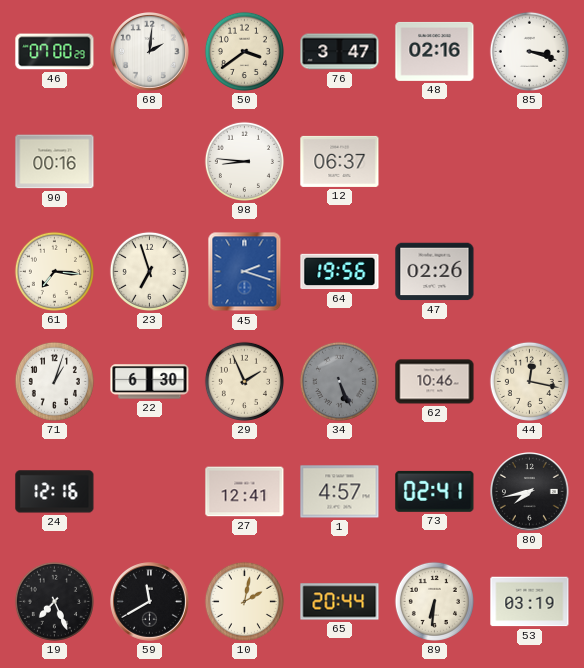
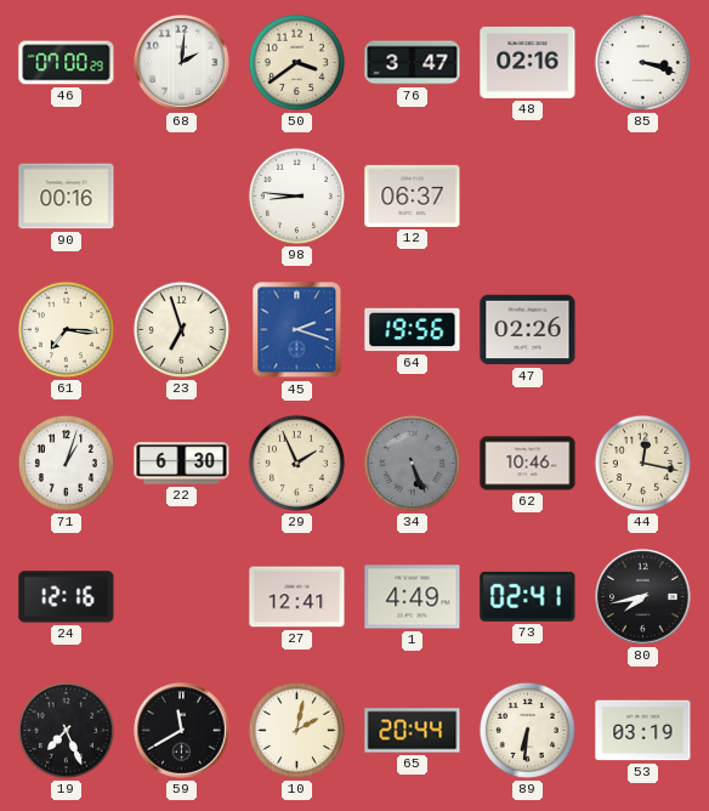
1: 4:57 -> 4:49
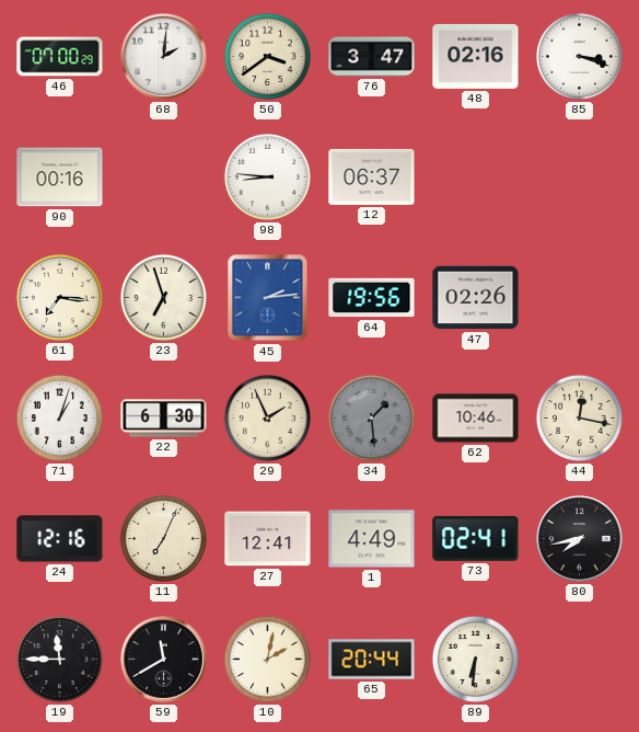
45: 2:18 -> 2:14
34: 5:26 -> 1:29
11: none -> 7:04
19: 7:26 -> 11:45
53: 03:19 -> none
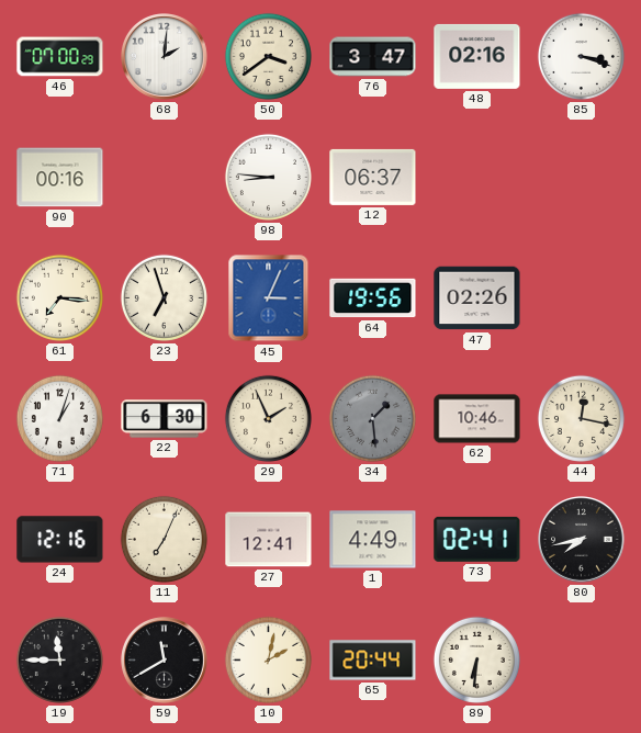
45: 2:14 -> 3:04
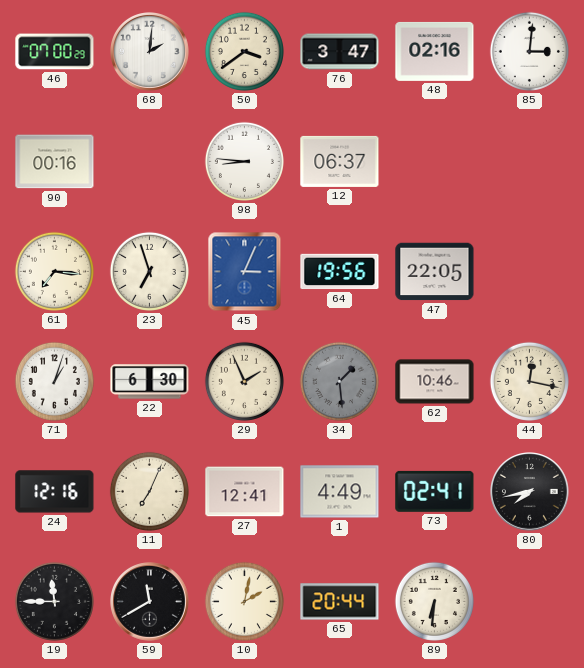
85: 3:18 -> 3:01
47: 02:26 -> 22:05
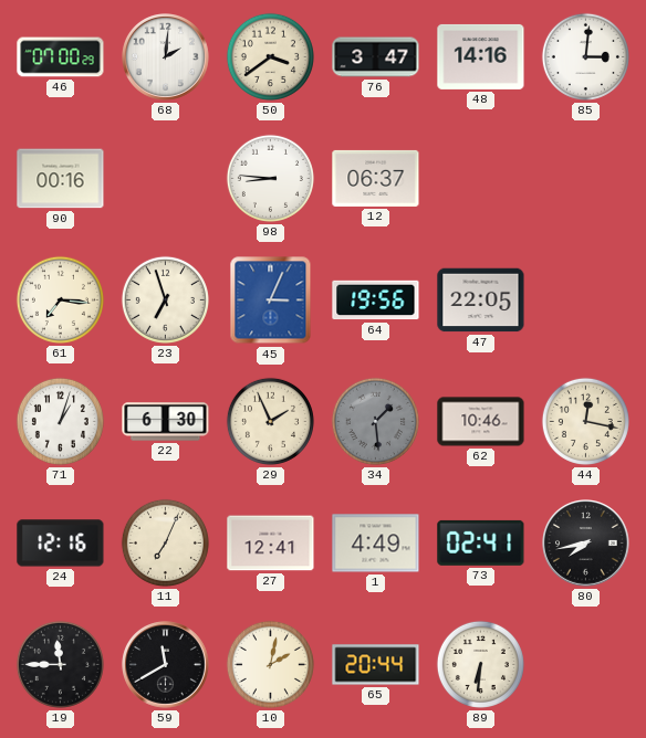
48: 02:16 -> 14:16
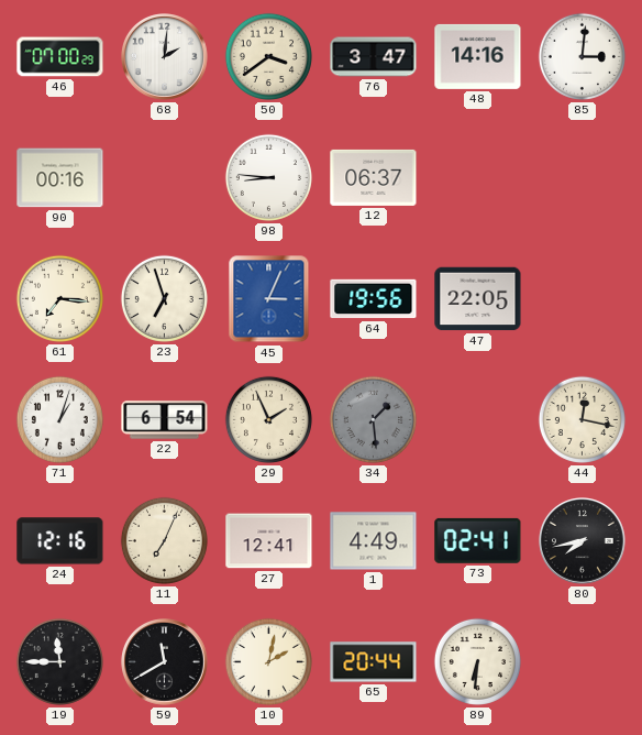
22: 6:30 -> 6:54
62: 10:46 -> none
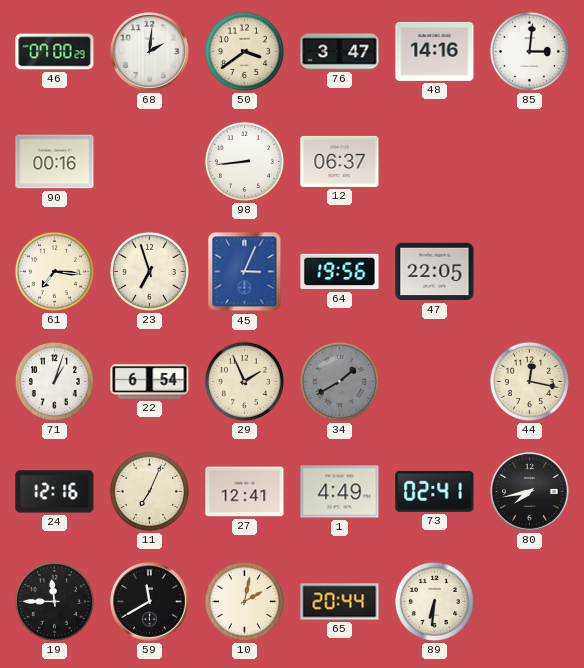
98: 8:46 -> 8:44
34: 1:29 -> 1:40
